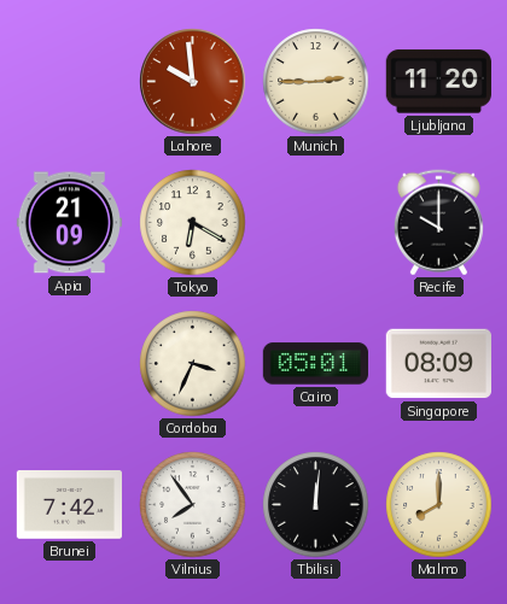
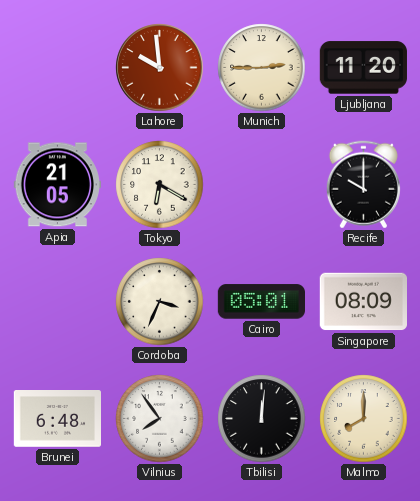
Apia: 21:09 -> 21:05
Brunei: 7:42 -> 6:48
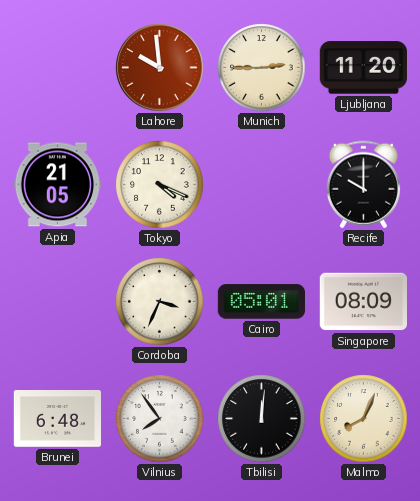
Tokyo: 6:20 -> 4:19
Malmo: 8:00 -> 8:04
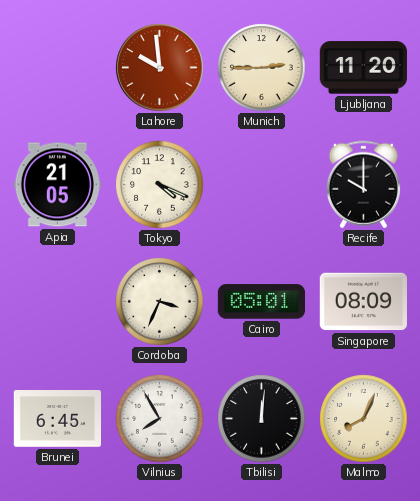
Brunei: 6:48 -> 6:45
Vilnius: 7:54 -> 7:55
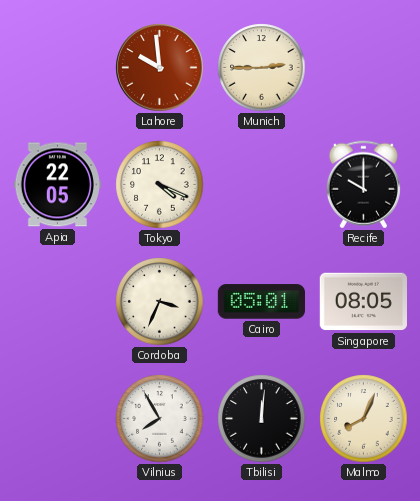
Ljubljana: 11:20 -> none
Apia: 21:05 -> 22:05
Singapore: 08:09 -> 08:05
Brunei: 6:45 -> none
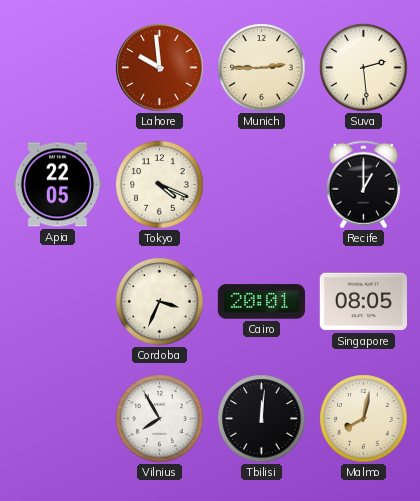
Suva: none -> 2:29
Recife: 10:00 -> 1:00
Cairo: 05:01 -> 20:01
Malmo: 8:04 -> 8:02
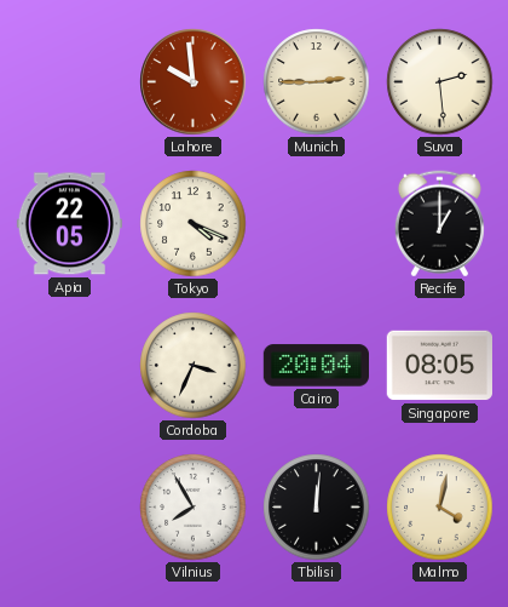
Cairo: 20:01 -> 20:04
Malmo: 8:02 -> 4:02
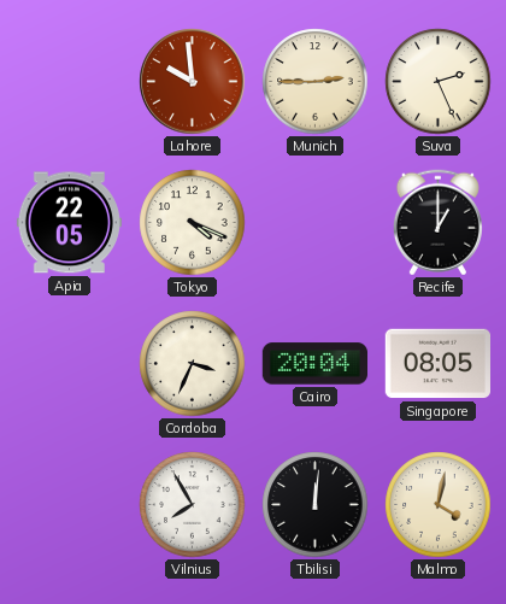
Suva: 2:29 -> 2:26
